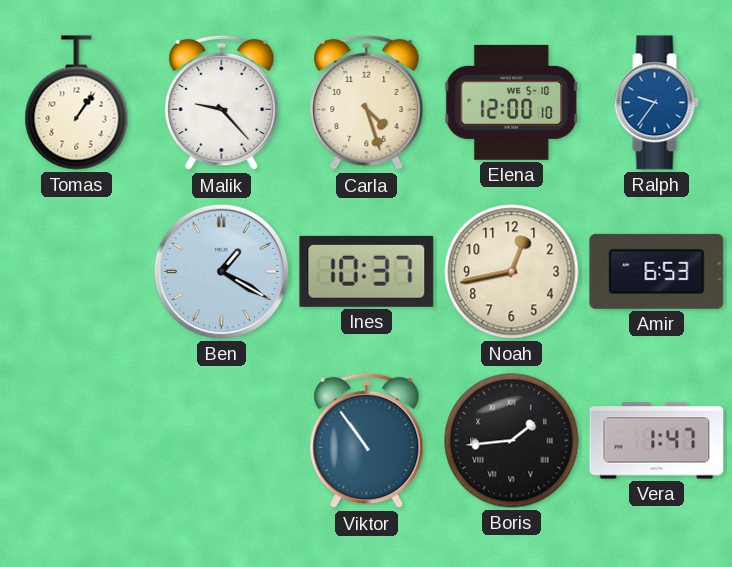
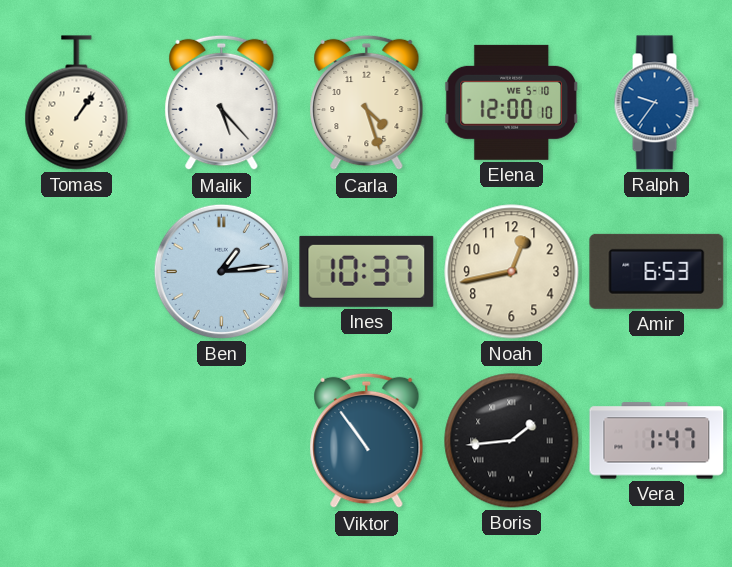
Malik: 9:23 -> 5:23
Ben: 1:20 -> 1:14
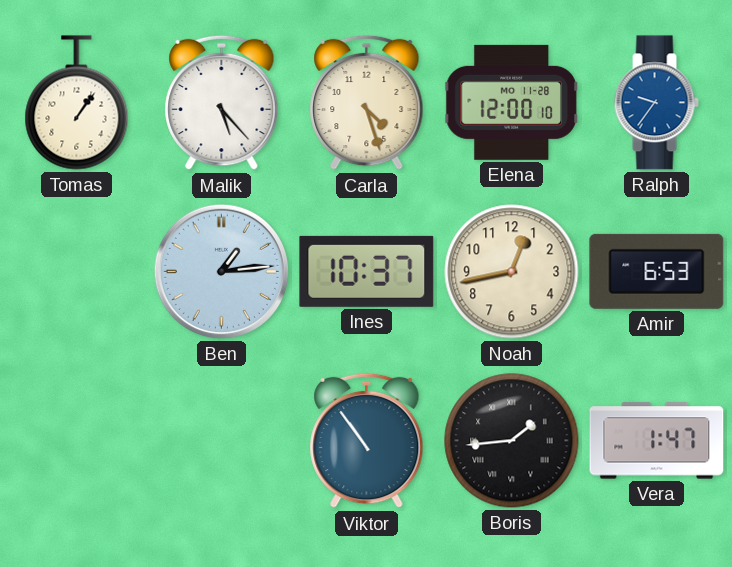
Elena date: WE 5-10 -> MO 11-28
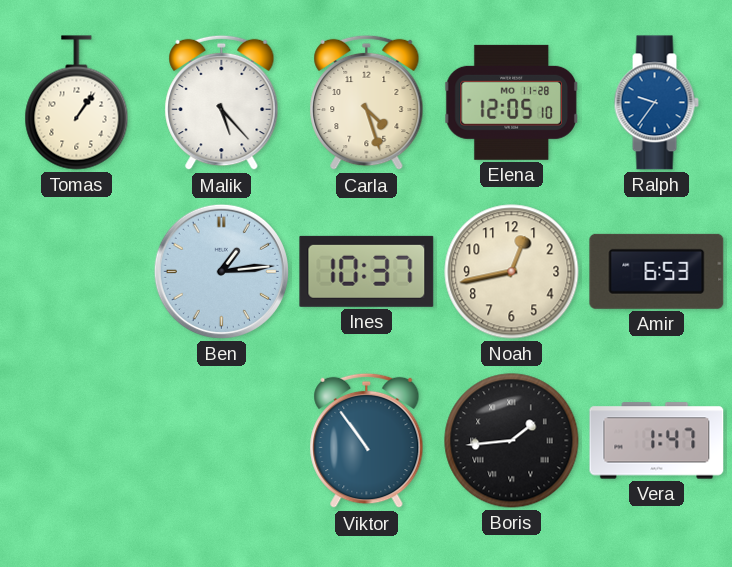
Elena: 12:00 -> 12:05
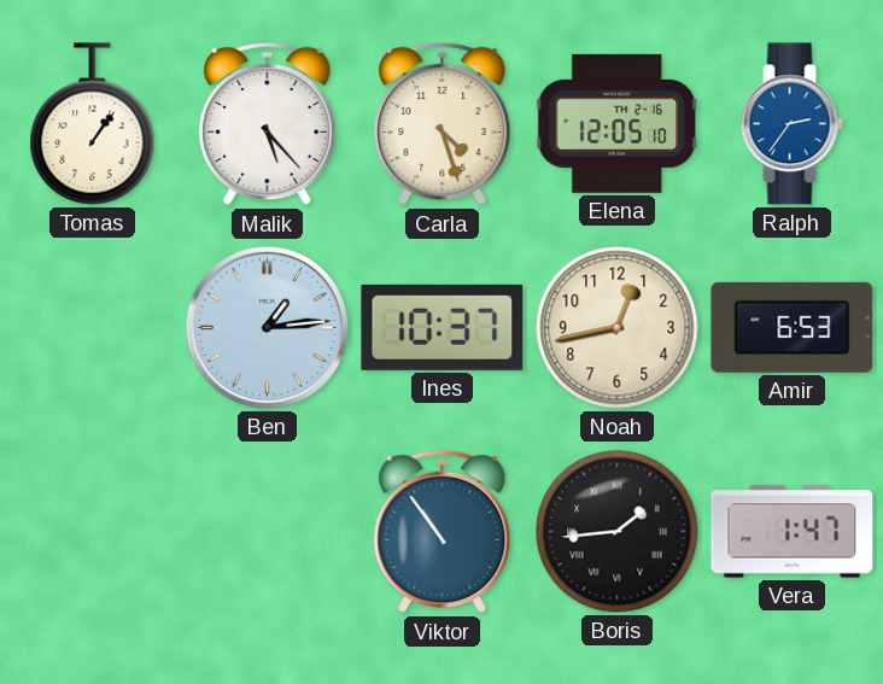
Elena date: MO 11-28 -> TH 2-16
Ralph: 9:36 -> 2:36
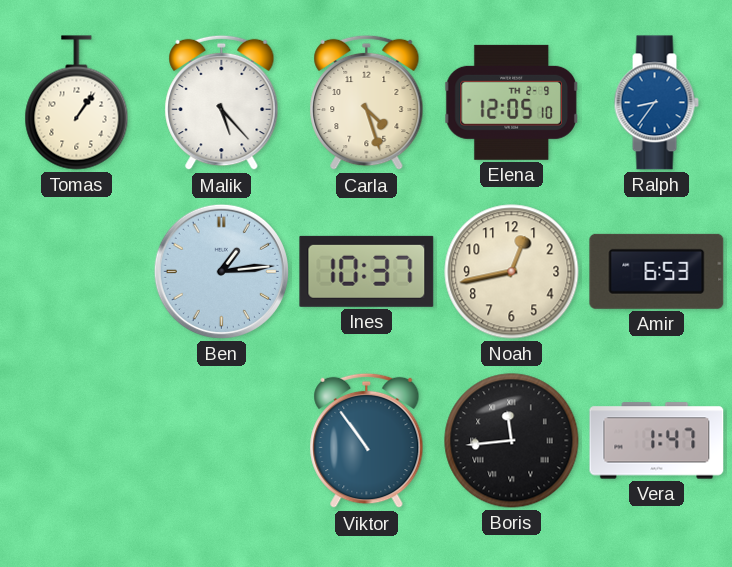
Elena date: TH 2-16 -> TH 2-9
Ralph: 2:36 -> 8:36
Boris: 1:44 -> 11:44
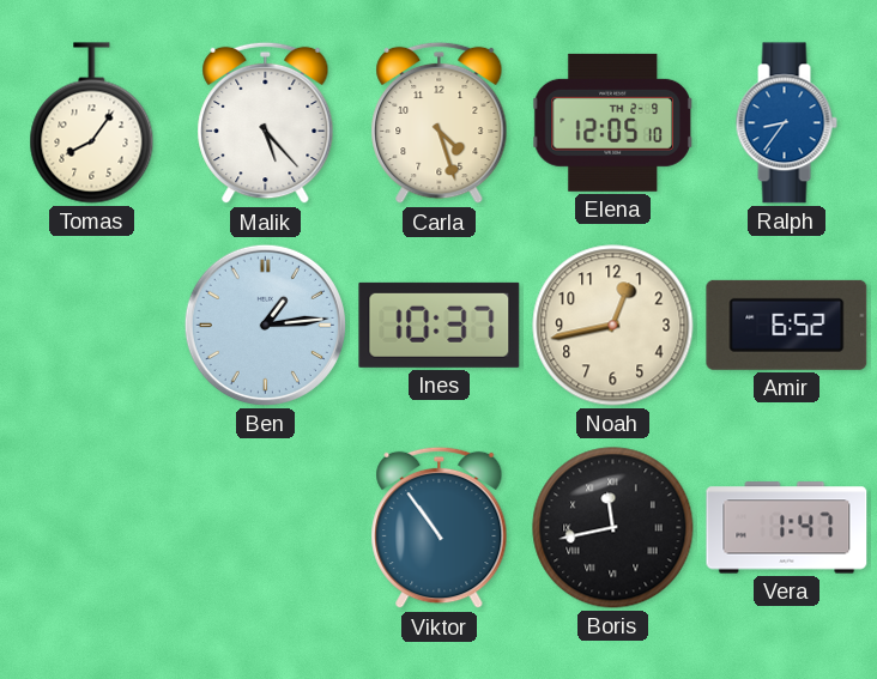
Tomas: 1:06 -> 8:06
Amir: 6:53 -> 6:52
Boris: 11:44 -> 11:43
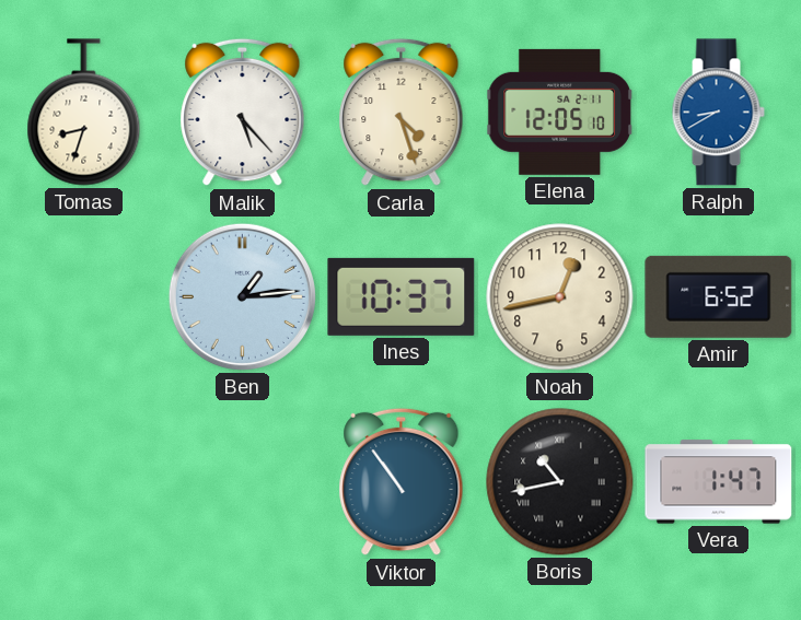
Tomas: 8:06 -> 8:33
Elena date: TH 2-9 -> SA 2-11
Ralph: 8:36 -> 8:40
Boris: 11:43 -> 10:43
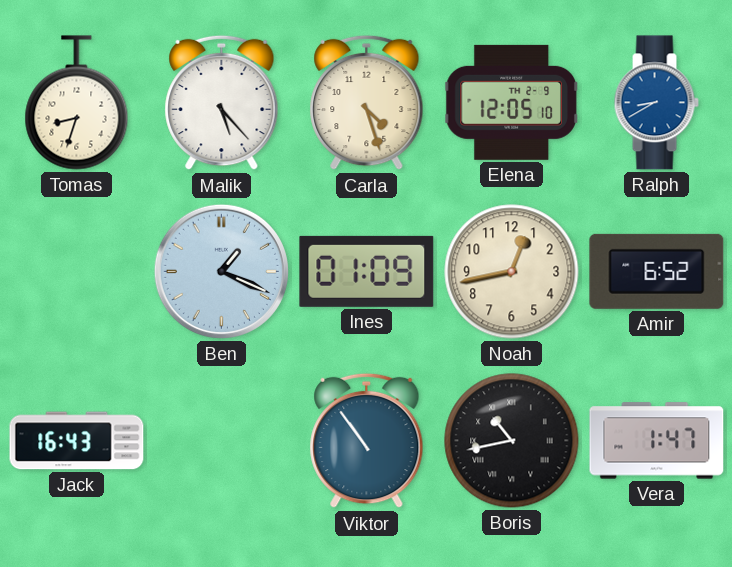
Elena date: SA 2-11 -> TH 2-9
Ben: 1:14 -> 1:19
Ines: 10:37 -> 01:09
Jack: none -> 16:43
